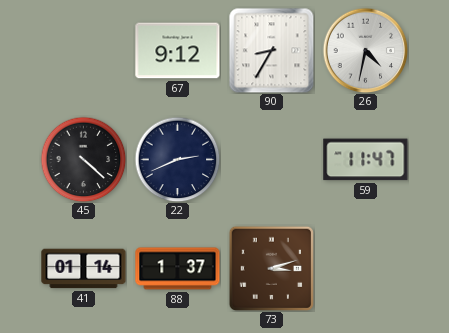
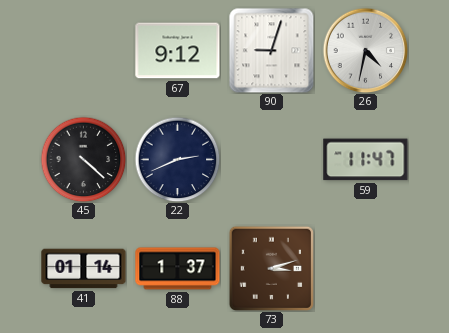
90: 8:35 -> 9:03
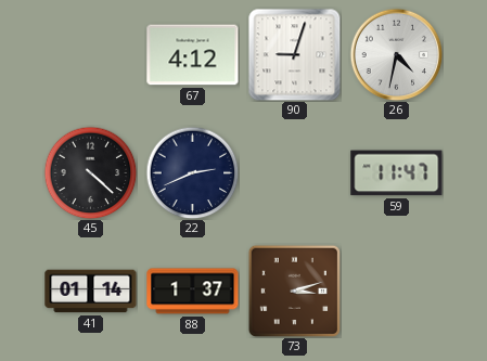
67: 9:12 -> 4:12
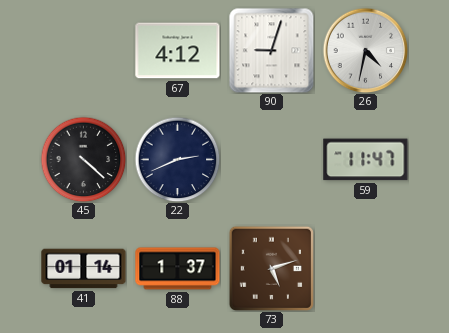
73: 3:12 -> 5:12
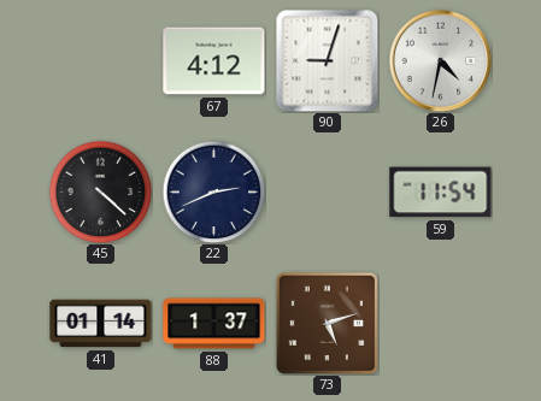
59: 11:47 -> 11:54
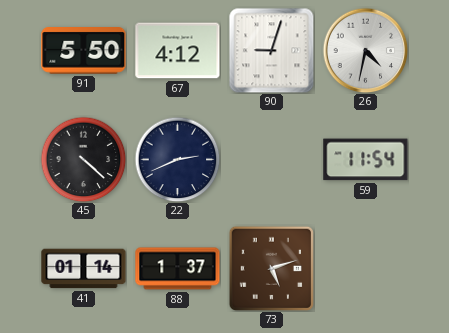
91: none -> 5:50
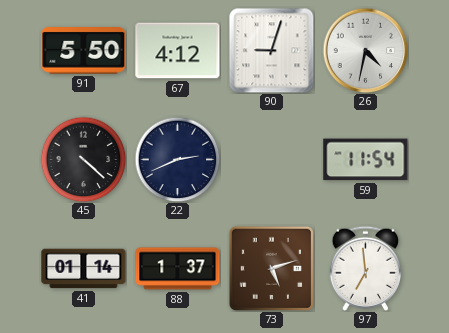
97: none -> 6:59
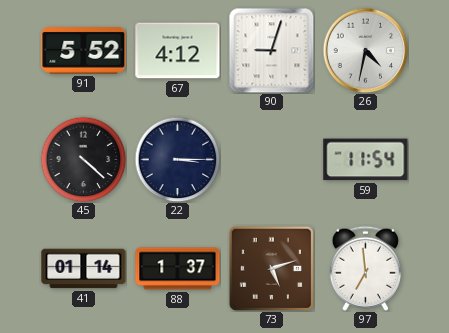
91: 5:50 -> 5:52
22: 2:41 -> 3:15
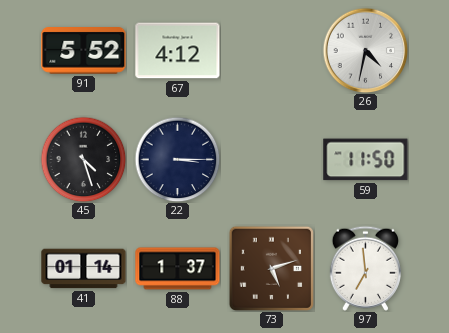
90: 9:03 -> none
45: 4:22 -> 4:27
59: 11:54 -> 11:50
